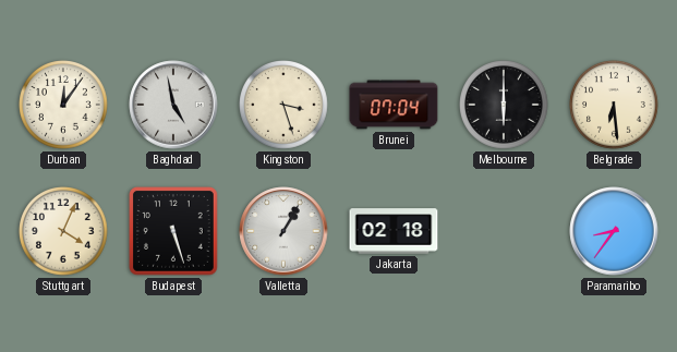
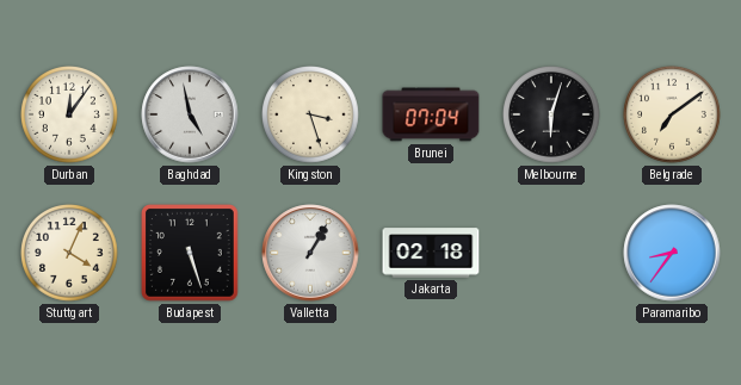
Melbourne: 6:00 -> 6:03
Belgrade: 6:29 -> 7:09
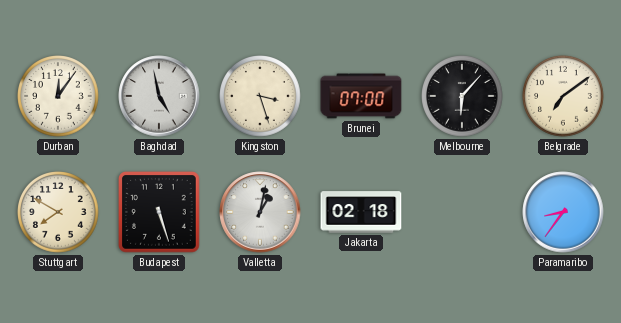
Brunei: 07:04 -> 07:00
Melbourne: 6:03 -> 6:07
Stuttgart: 4:04 -> 7:50
Valletta: 1:05 -> 1:02
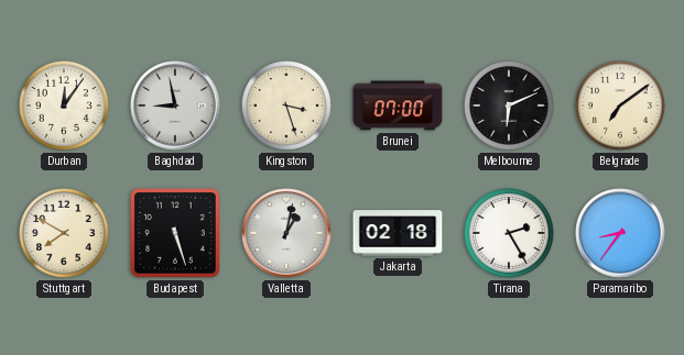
Baghdad: 4:58 -> 8:58
Melbourne: 6:07 -> 6:11
Tirana: none -> 2:25
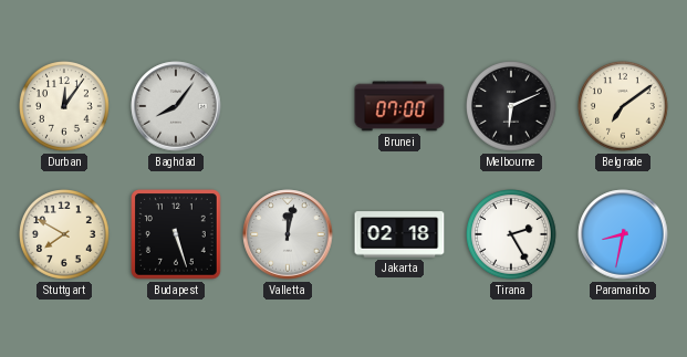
Baghdad: 8:58 -> 8:06
Kingston: 3:27 -> none
Valletta: 1:02 -> 12:02
Paramaribo: 8:36 -> 8:32
